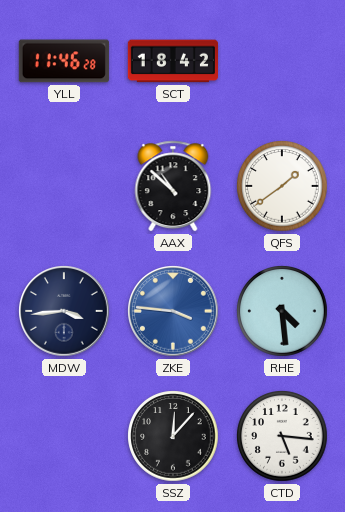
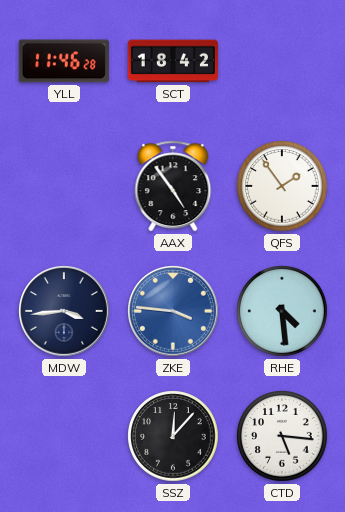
AAX: 10:52 -> 4:54
QFS: 1:39 -> 1:54
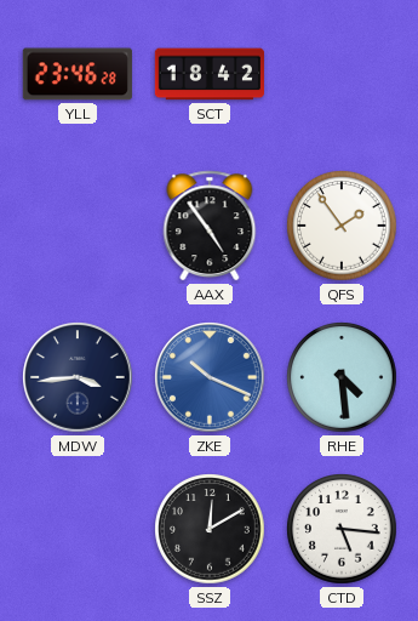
YLL: 11:46 -> 23:46
ZKE: 3:46 -> 10:19
SSZ: 12:07 -> 12:10
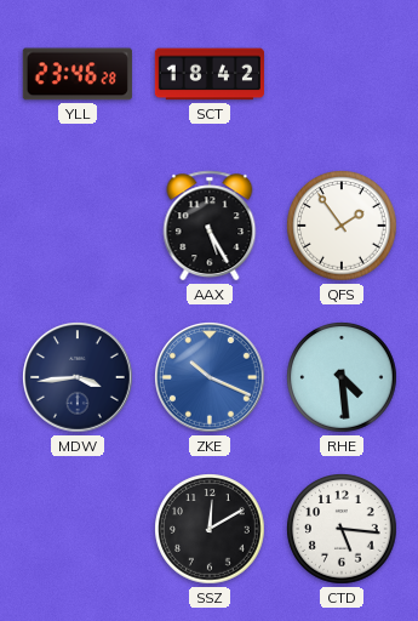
AAX: 4:54 -> 5:25
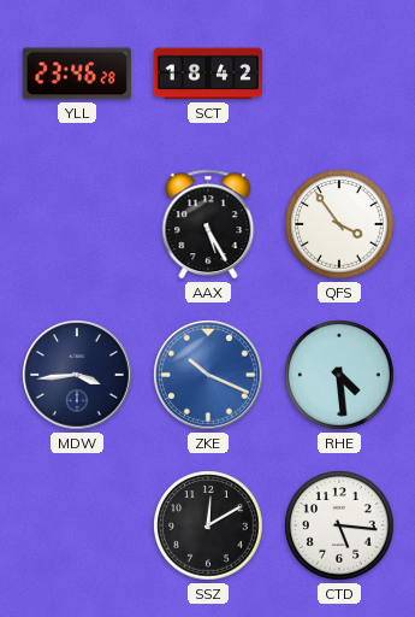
QFS: 1:54 -> 3:54
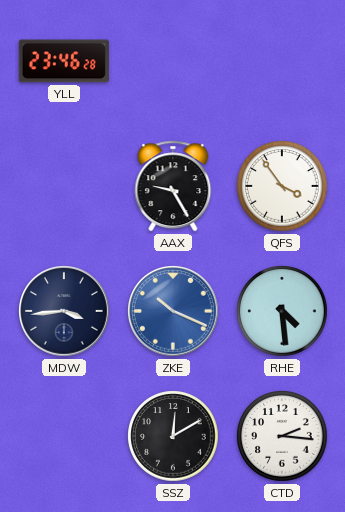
SCT: 18:42 -> none
AAX: 5:25 -> 9:25
CTD: 5:16 -> 2:16
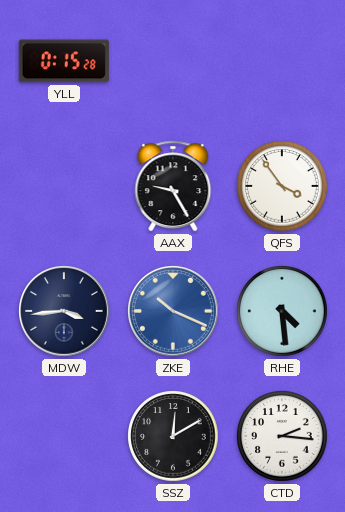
YLL: 23:46 -> 0:15
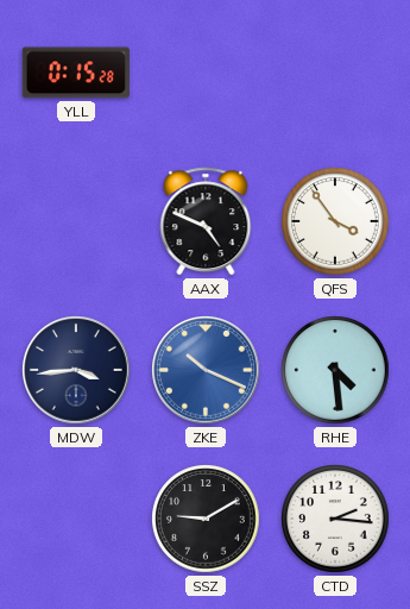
AAX: 9:25 -> 4:49
SSZ: 12:10 -> 9:10
